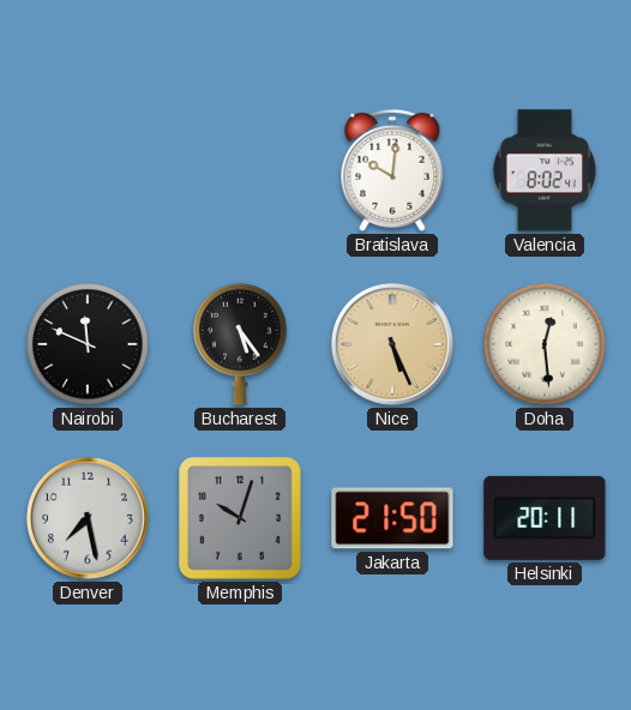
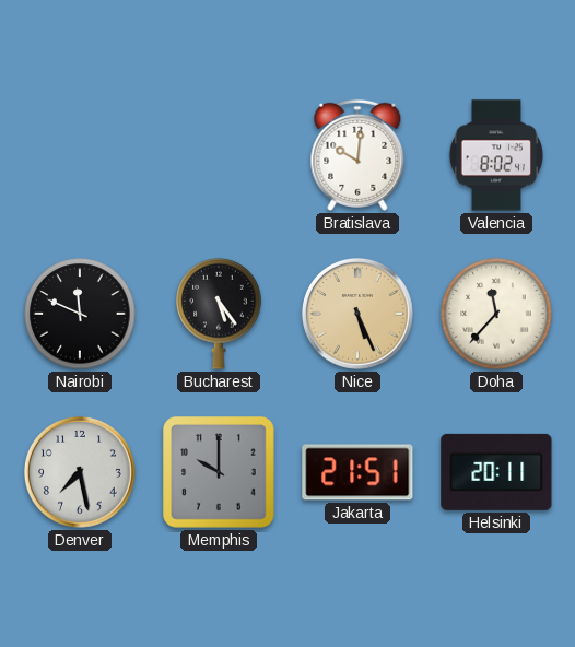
Doha: 12:29 -> 11:37
Memphis: 10:03 -> 10:00
Jakarta: 21:50 -> 21:51
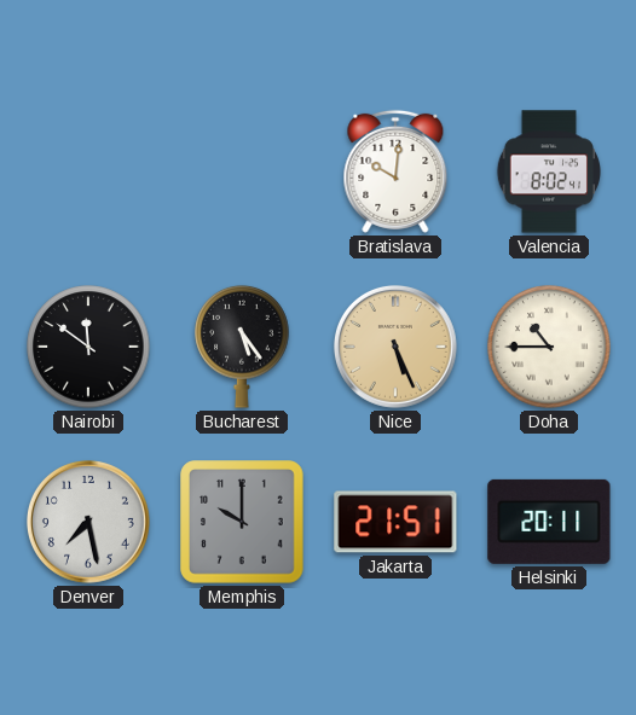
Nairobi: 11:49 -> 11:51
Doha: 11:37 -> 10:45
